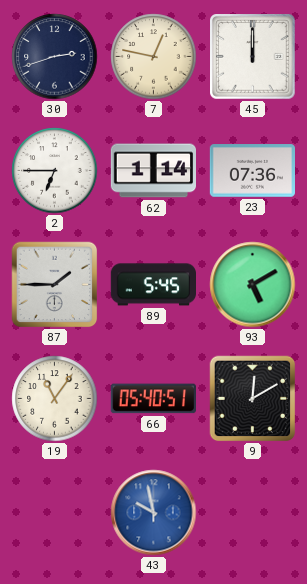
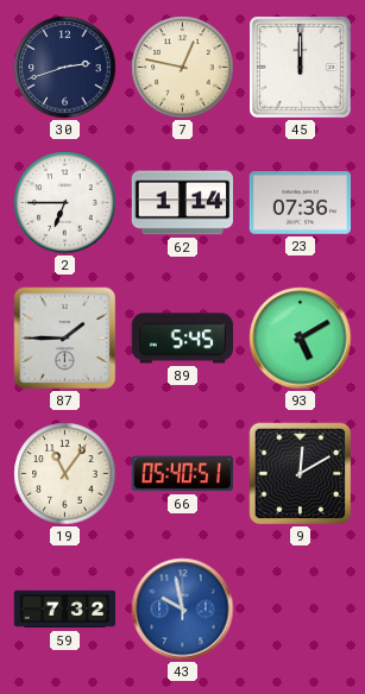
59: none -> 7:32
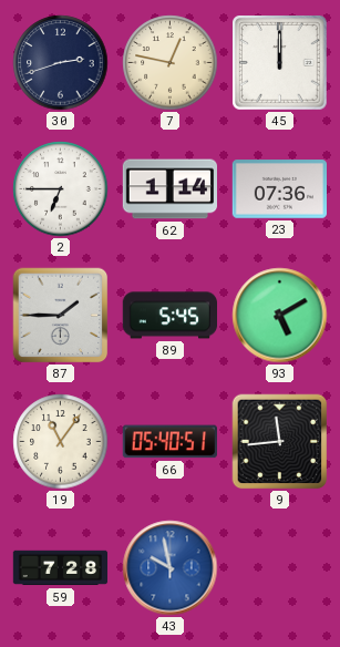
9: 12:10 -> 11:44
59: 7:32 -> 7:28
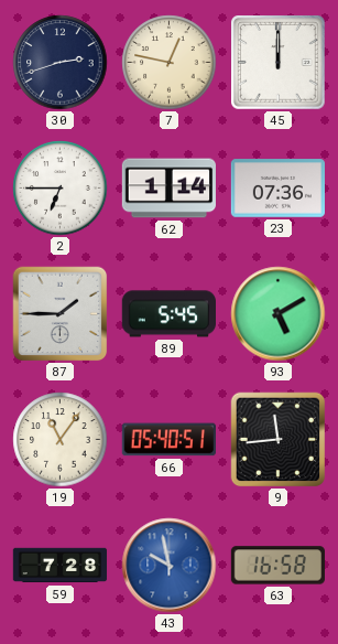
63: none -> 16:58
